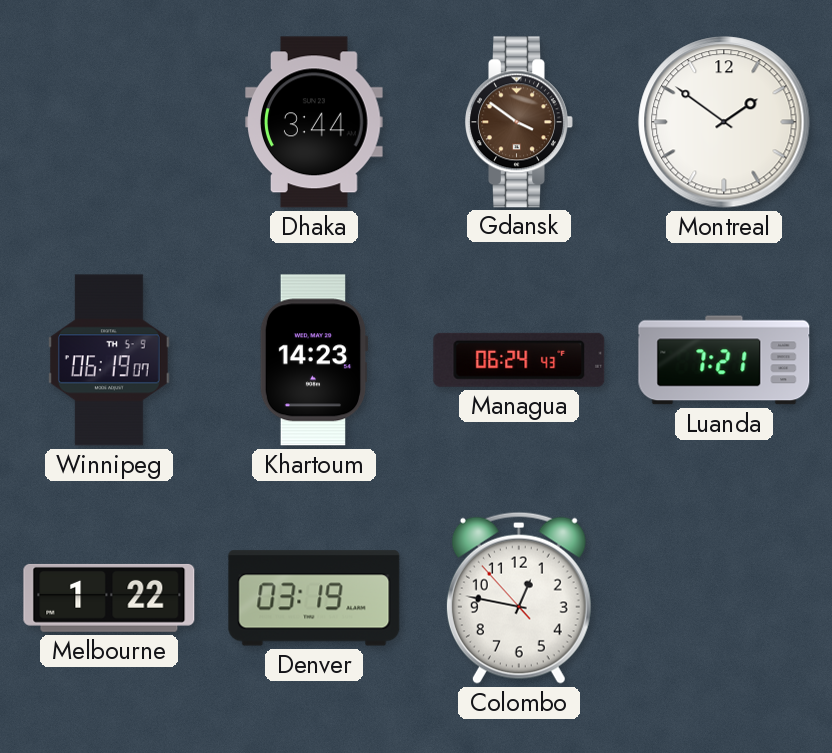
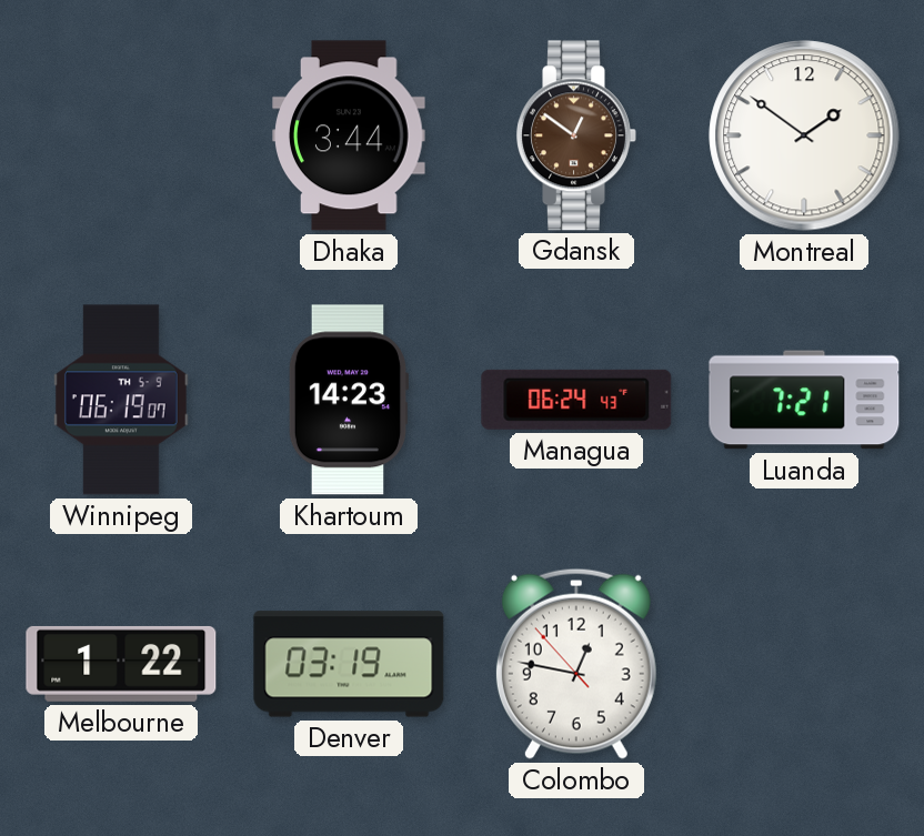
Gdansk: 3:51 -> 12:51
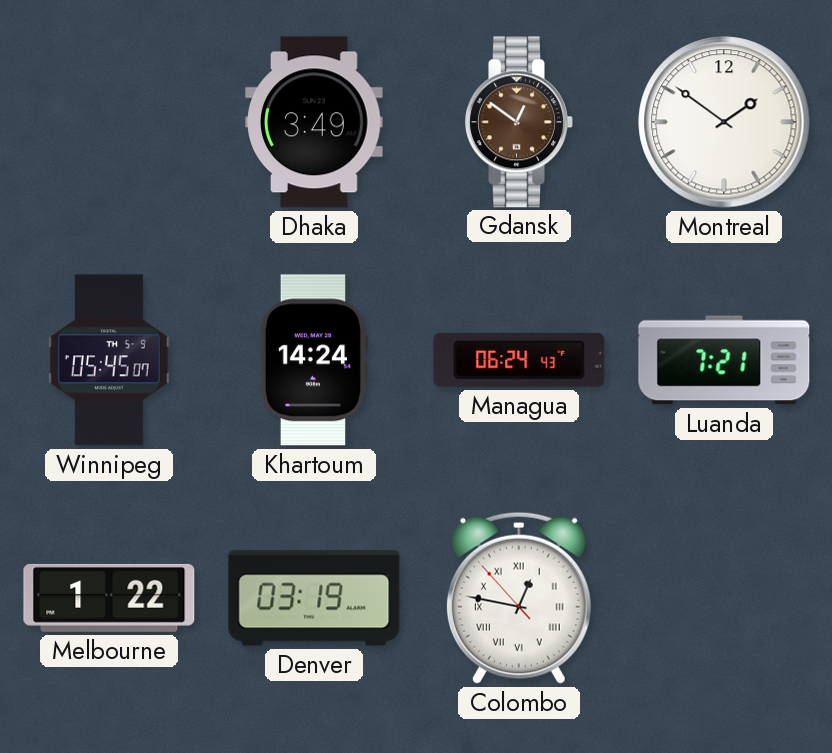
Dhaka: 3:44 -> 3:49
Winnipeg: 06:19 -> 05:45
Khartoum: 14:23 -> 14:24
Colombo numerals: Arabic -> Roman
